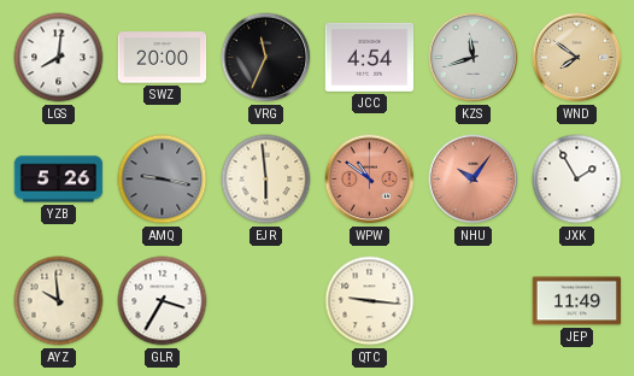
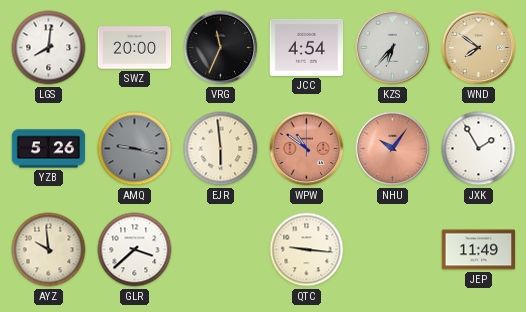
KZS: 11:42 -> 6:37
GLR: 3:35 -> 3:38
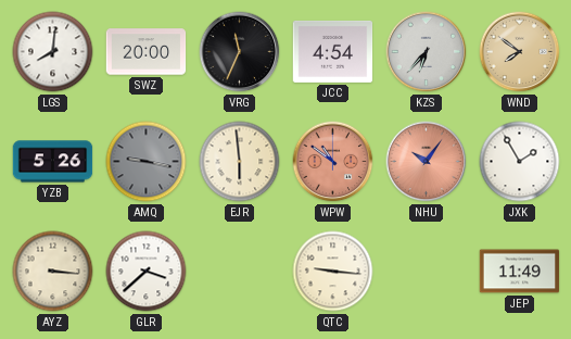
AYZ: 9:59 -> 3:16
